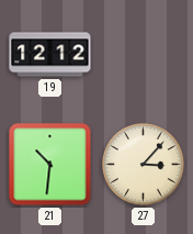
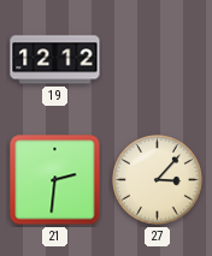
21: 10:31 -> 2:31
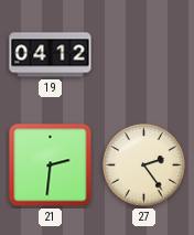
19: 12:12 -> 04:12
27: 3:07 -> 2:24
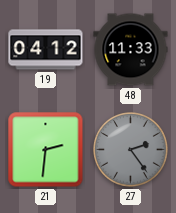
48: none -> 11:33
27 dial: cream -> grey
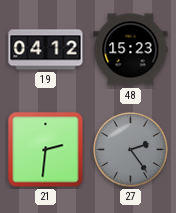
48: 11:33 -> 15:23
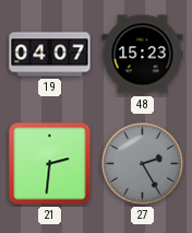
19: 04:12 -> 04:07
27: 2:24 -> 2:25
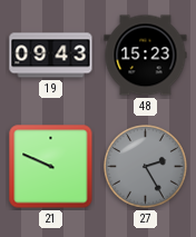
19: 04:07 -> 09:43
21: 2:31 -> 9:49
